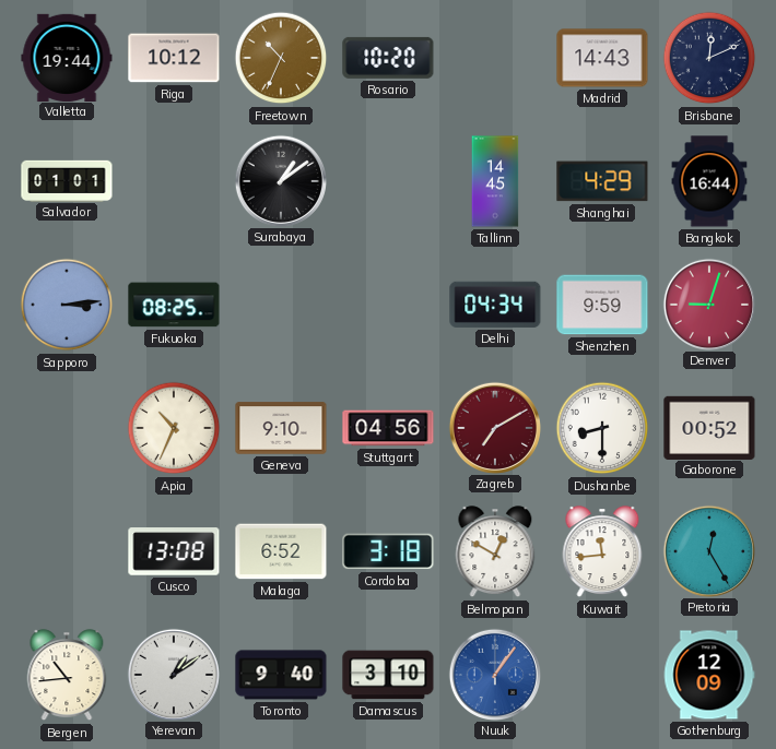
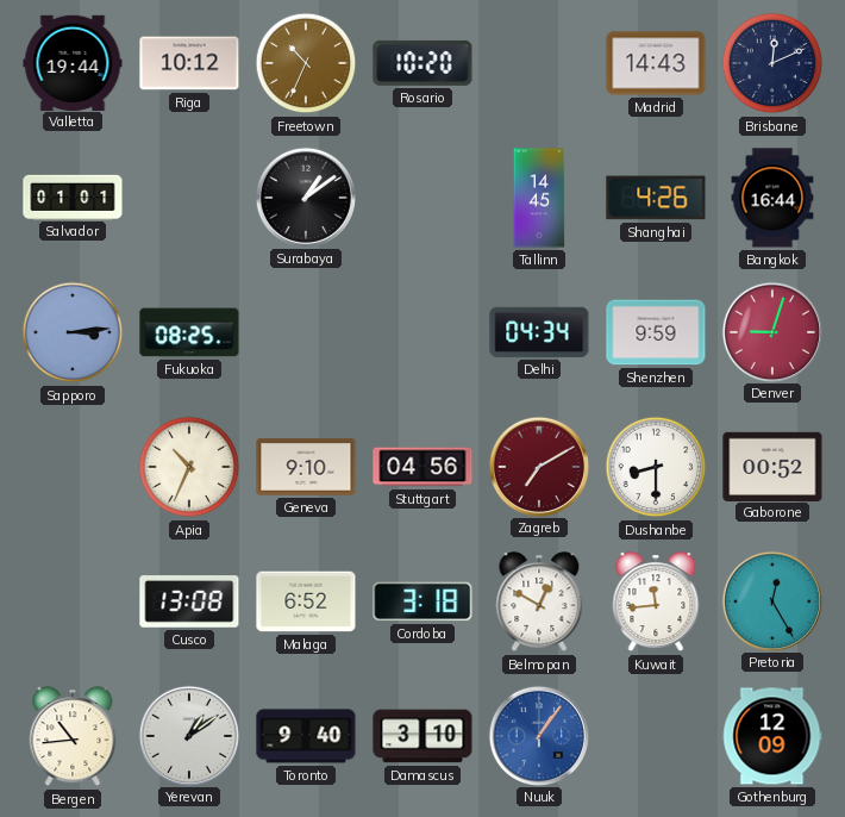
Shanghai: 4:29 -> 4:26
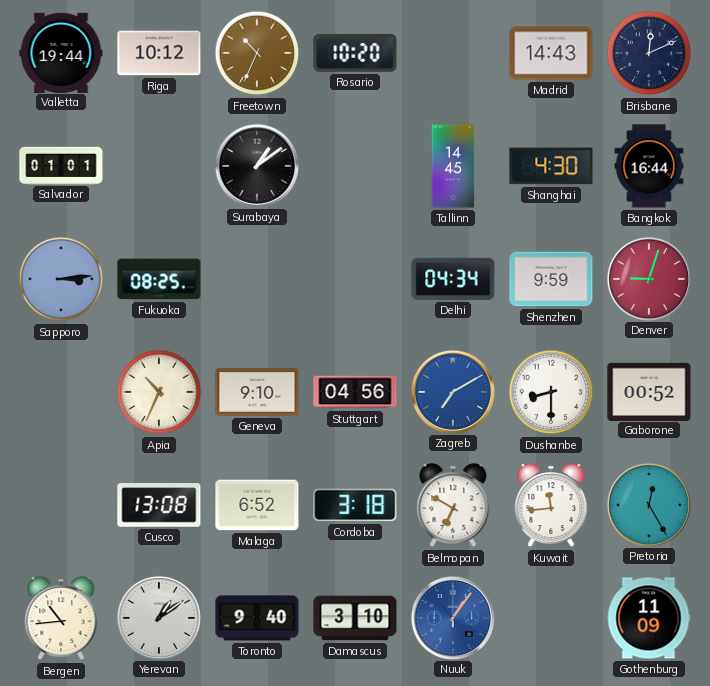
Shanghai: 4:26 -> 4:30
Zagreb dial: burgundy -> blue
Belmopan: 12:50 -> 6:50
Gothenburg: 12:09 -> 11:09
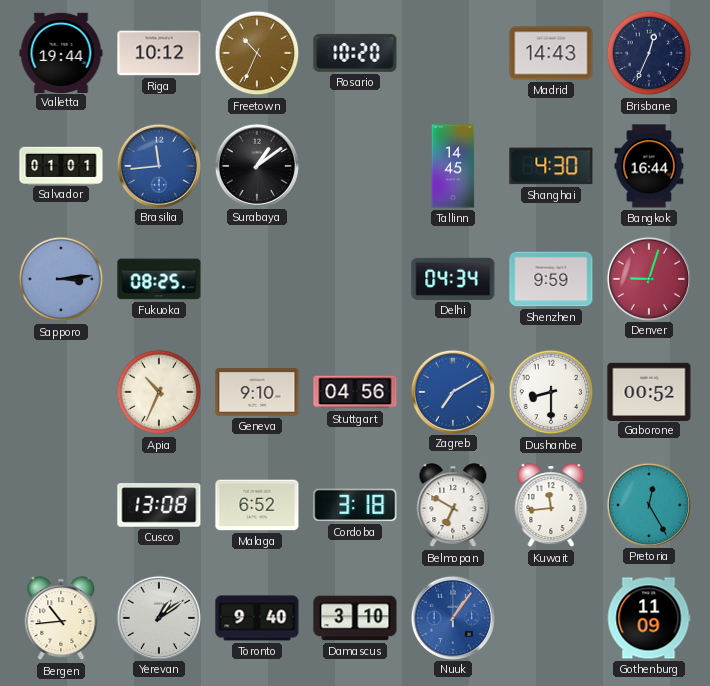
Brisbane: 12:11 -> 12:34
Brasilia: none -> 11:44
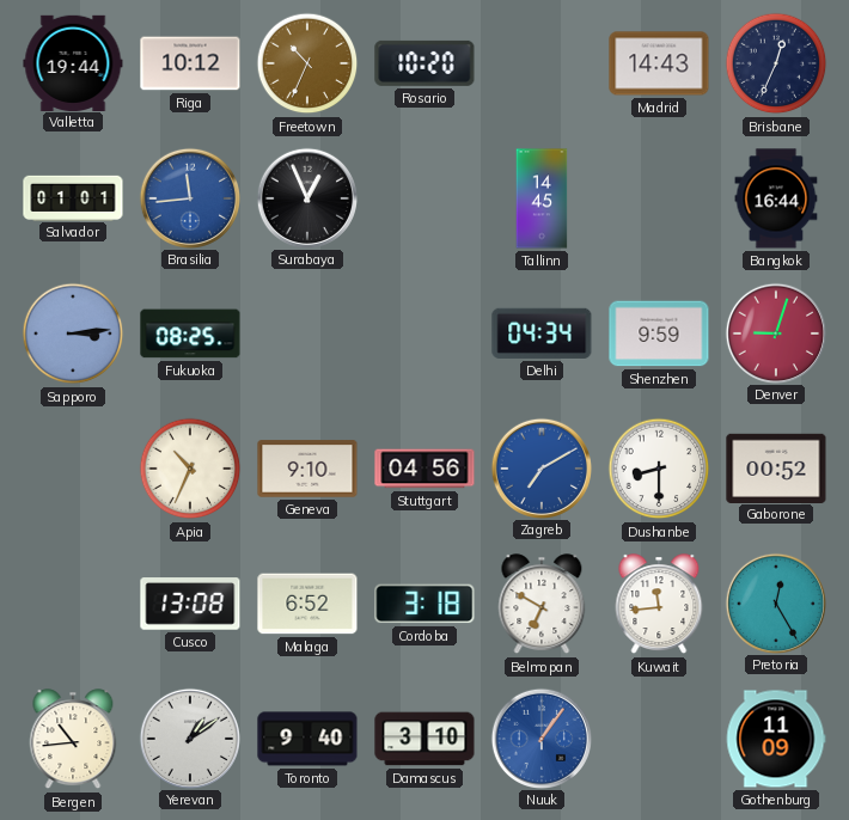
Surabaya: 1:09 -> 12:56
Shanghai: 4:30 -> none
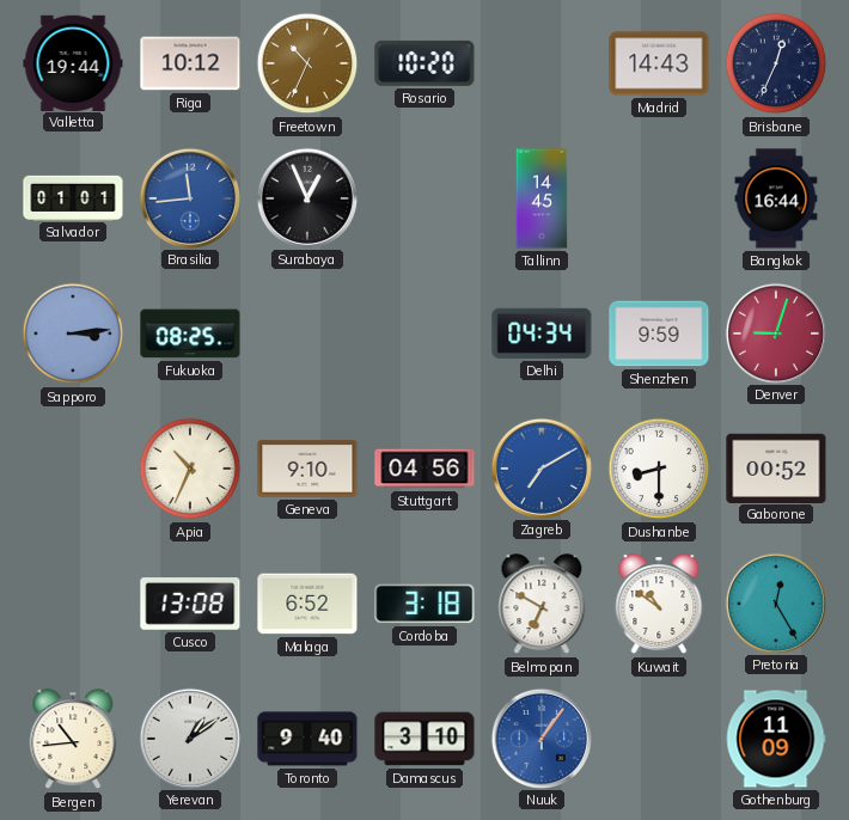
Kuwait: 11:44 -> 10:51
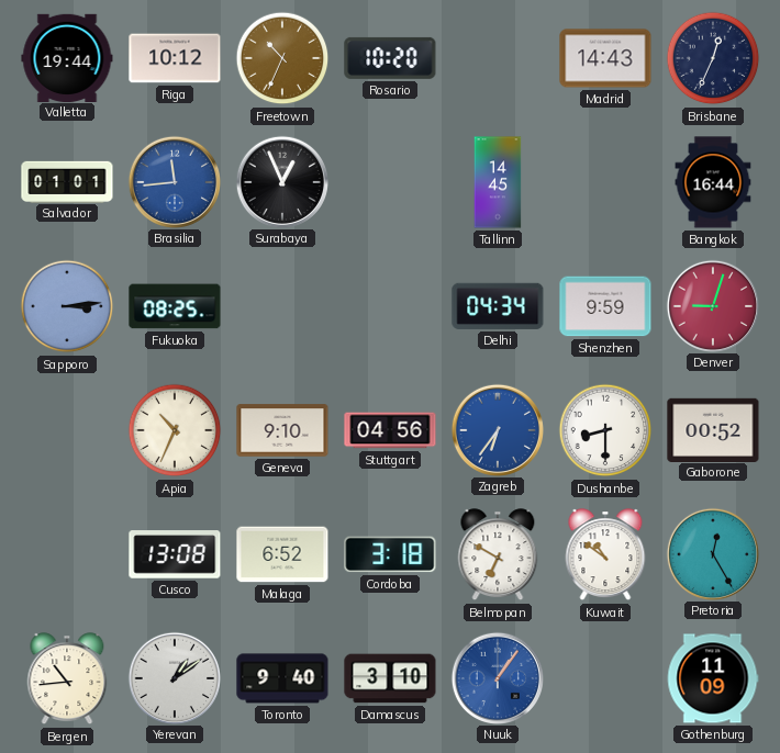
Zagreb: 7:10 -> 6:36
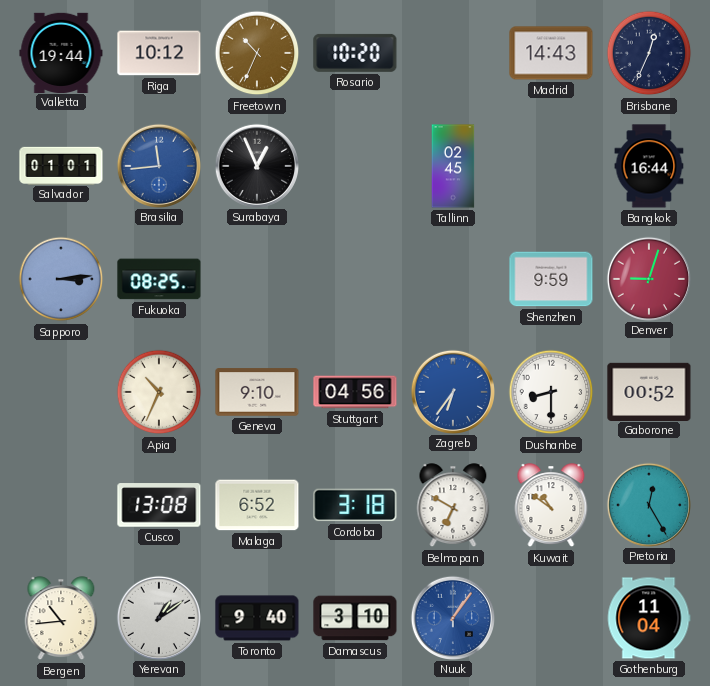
Tallinn: 14:45 -> 02:45
Delhi: 04:34 -> none
Gothenburg: 11:09 -> 11:04
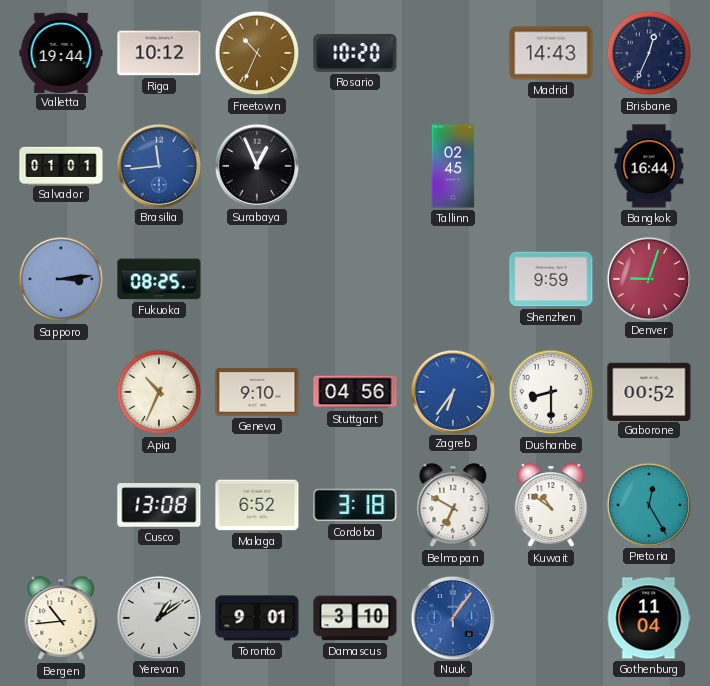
Toronto: 9:40 -> 9:01
